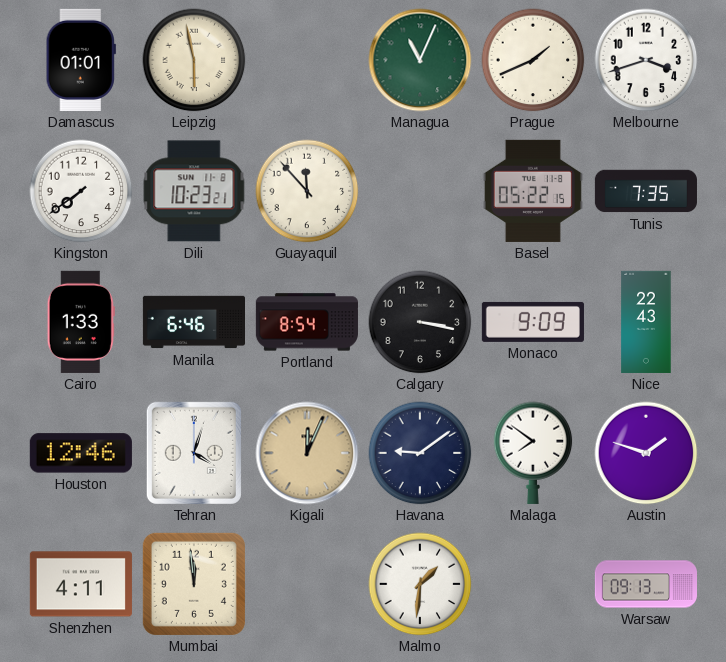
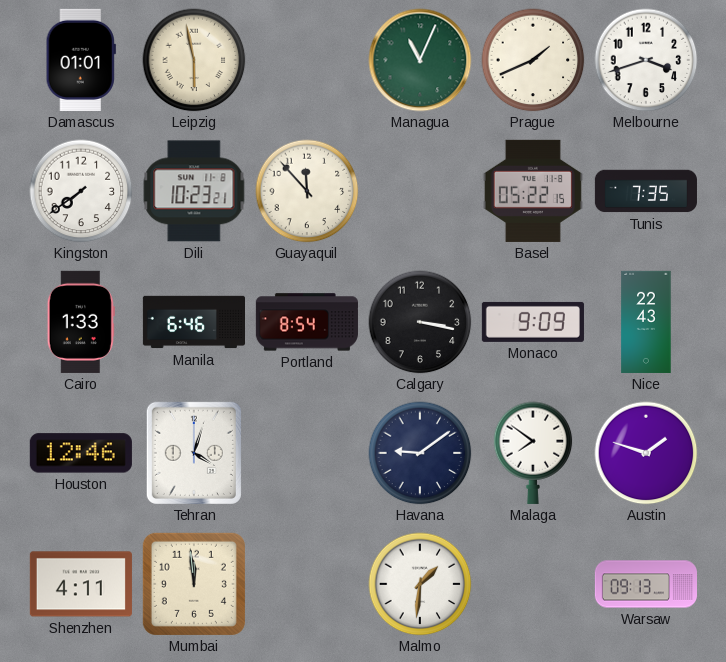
Kigali: 12:04 -> none
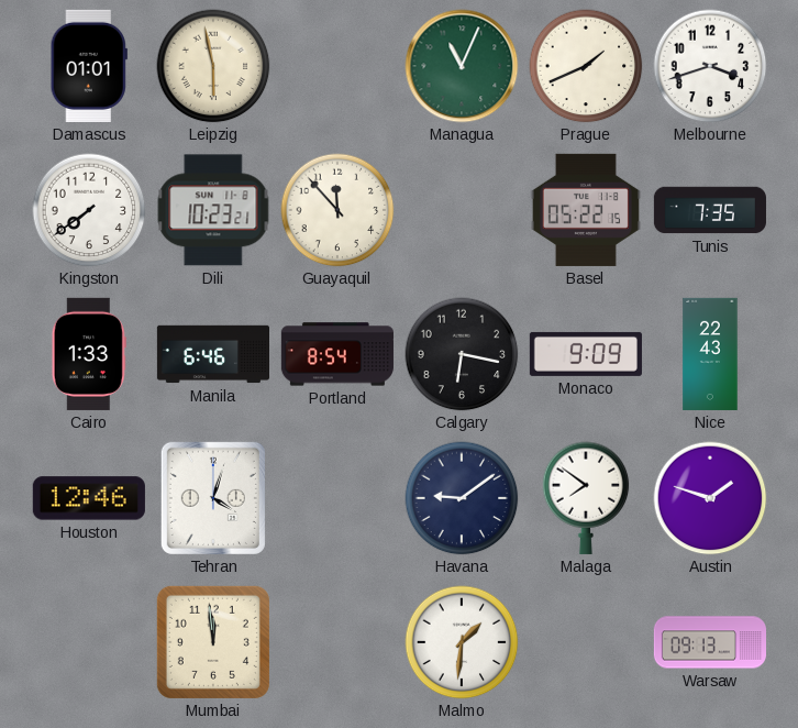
Calgary: 3:17 -> 6:17
Shenzhen: 4:11 -> none
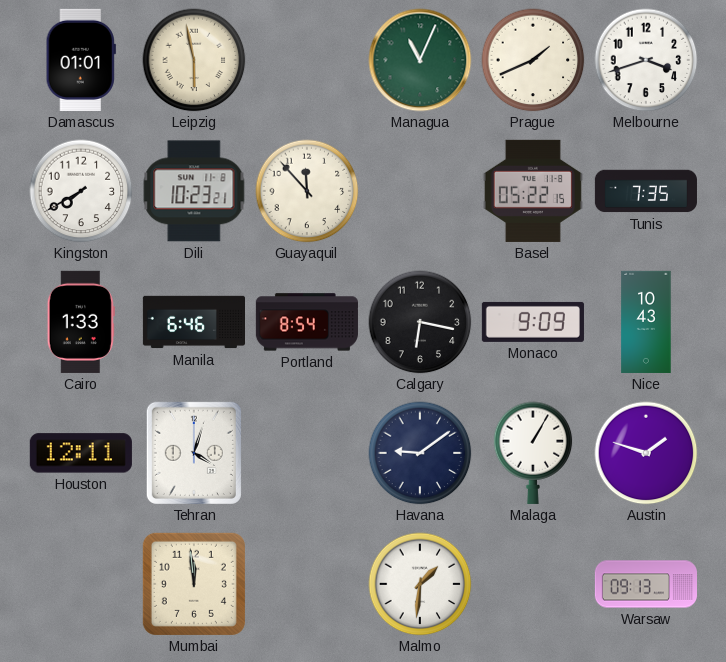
Kingston: 7:39 -> 7:40
Nice: 22:43 -> 10:43
Houston: 12:46 -> 12:11
Malaga: 7:51 -> 1:05
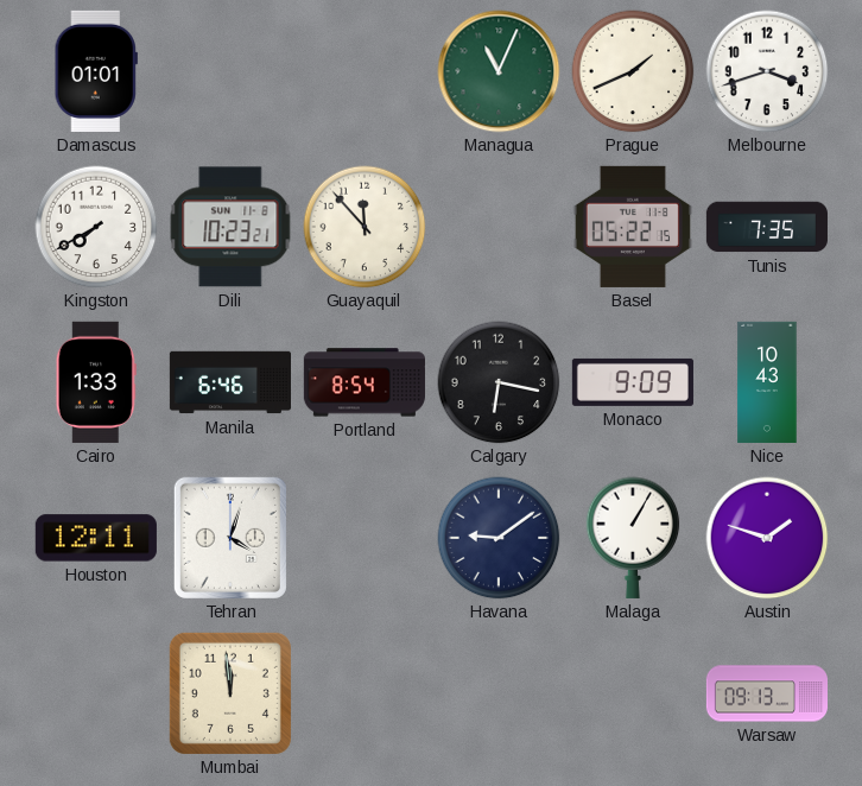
Leipzig: 5:58 -> none
Malmo: 1:31 -> none
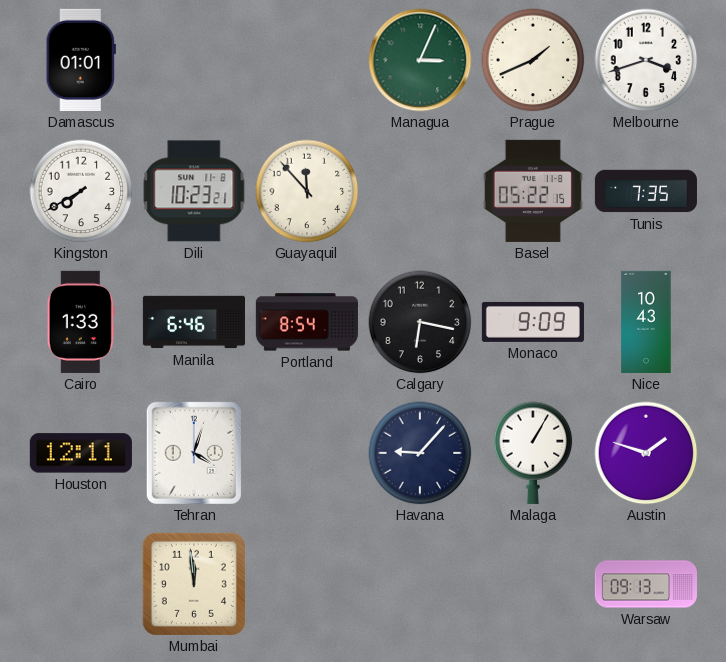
Managua: 11:04 -> 3:04
Havana: 9:09 -> 9:07
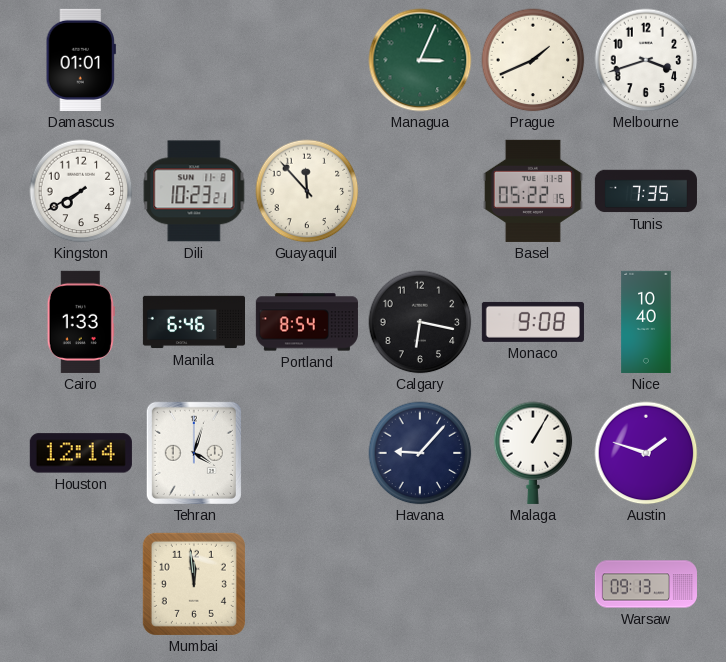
Monaco: 9:09 -> 9:08
Nice: 10:43 -> 10:40
Houston: 12:11 -> 12:14
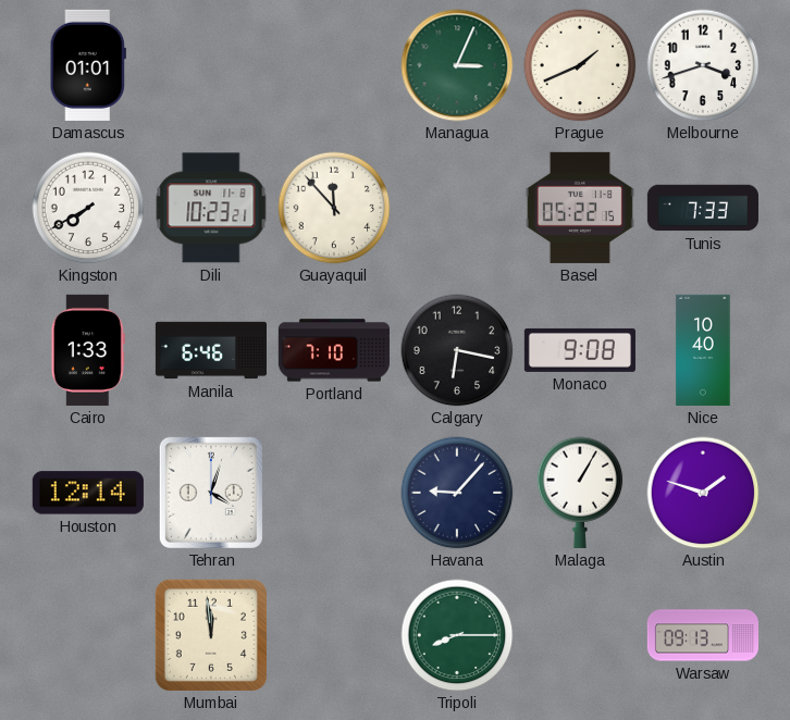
Tunis: 7:35 -> 7:33
Portland: 8:54 -> 7:10
Tripoli: none -> 8:15
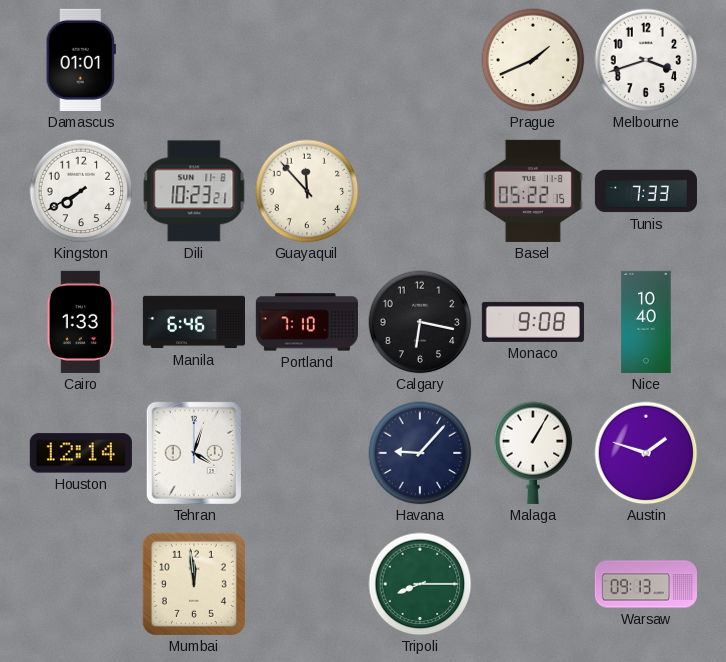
Managua: 3:04 -> none
